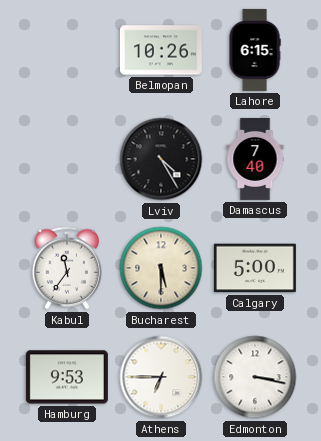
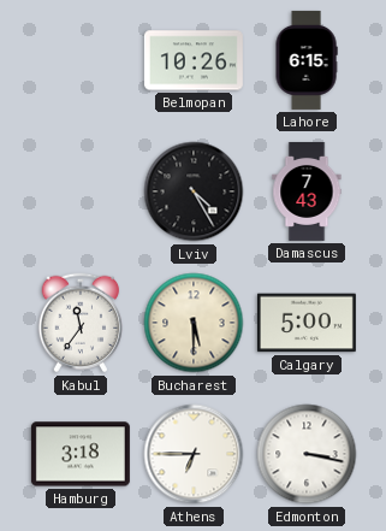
Damascus: 7:40 -> 7:43
Hamburg: 9:53 -> 3:18
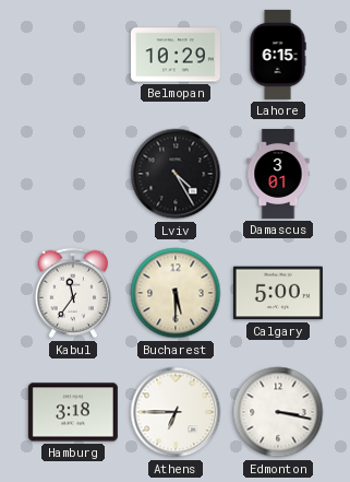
Belmopan: 10:26 -> 10:29
Damascus: 7:43 -> 3:01
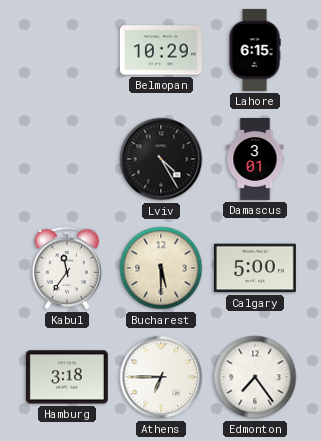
Edmonton: 3:17 -> 7:24
